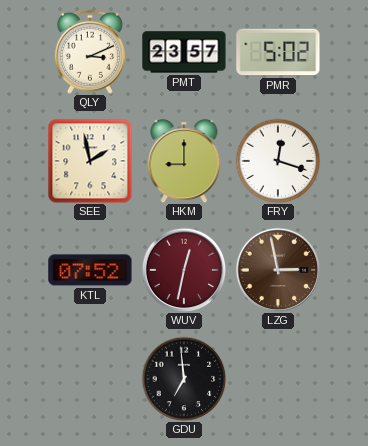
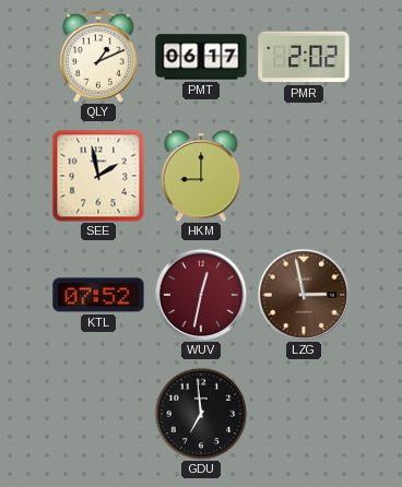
QLY: 3:11 -> 1:11
PMT: 23:57 -> 06:17
PMR: 5:02 -> 2:02
FRY: 12:18 -> none
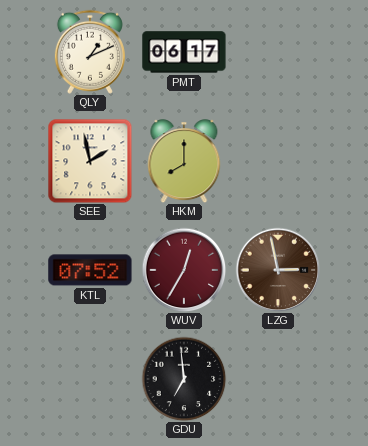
PMR: 2:02 -> none
HKM: 9:00 -> 8:00
WUV: 12:32 -> 12:35
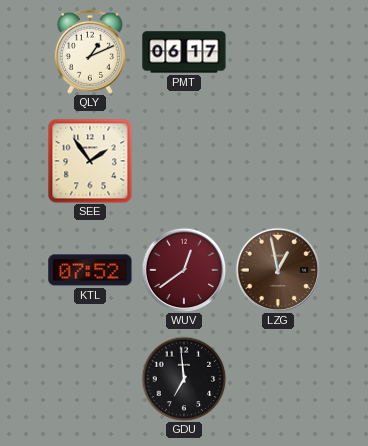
SEE: 1:58 -> 1:54
HKM: 8:00 -> none
WUV: 12:35 -> 12:39
LZG: 2:58 -> 12:58
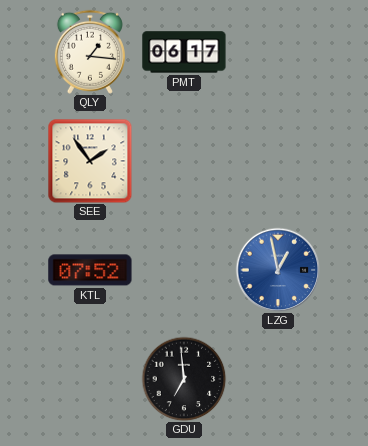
QLY: 1:11 -> 1:16
WUV: 12:39 -> none
LZG dial: brown -> blue
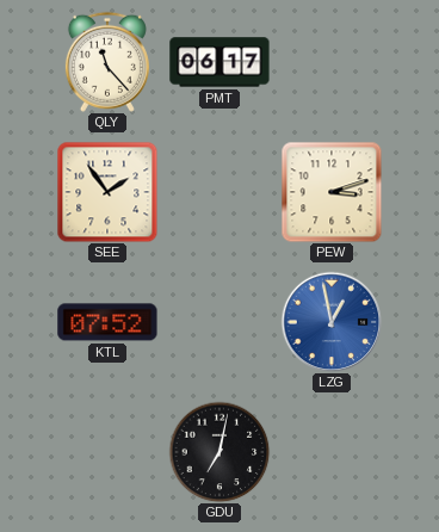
QLY: 1:16 -> 11:23
PEW: none -> 3:12
GDU: 6:59 -> 7:02
